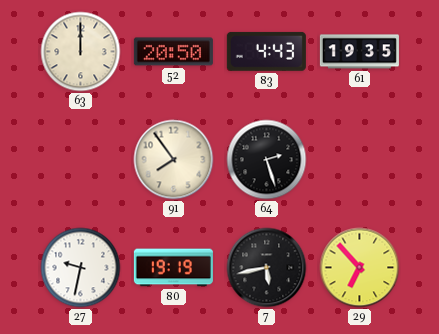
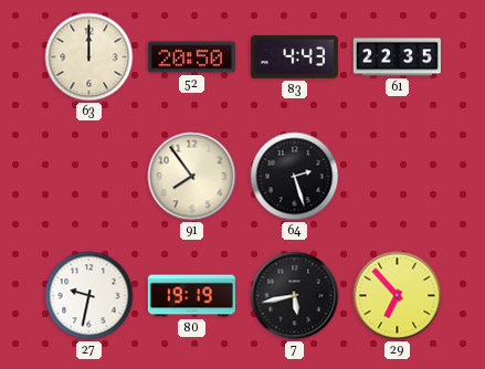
61: 19:35 -> 22:35
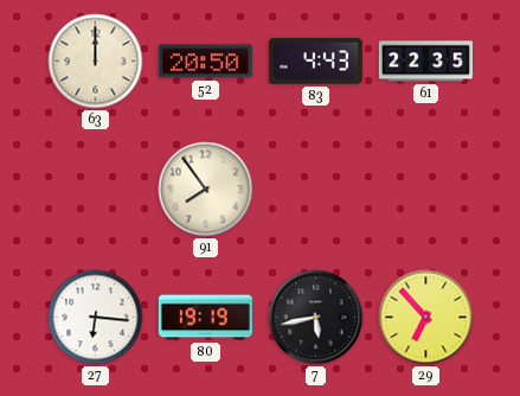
64: 2:27 -> none
27: 9:32 -> 6:16
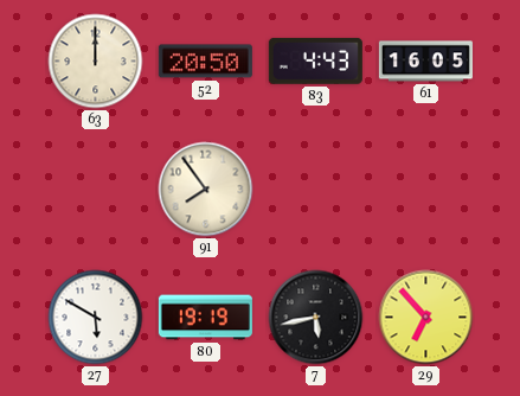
61: 22:35 -> 16:05
27: 6:16 -> 5:50
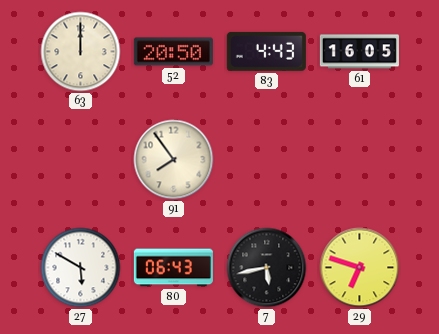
80: 19:19 -> 06:43
29: 6:53 -> 6:48
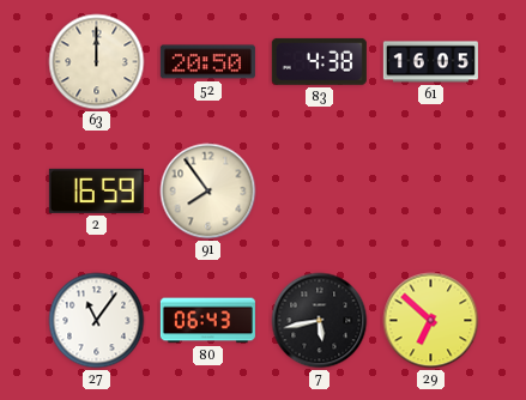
83: 4:43 -> 4:38
2: none -> 16:59
27: 5:50 -> 11:06
29: 6:48 -> 6:52
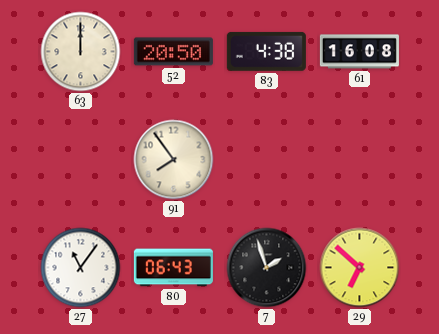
61: 16:05 -> 16:08
2: 16:59 -> none
7: 5:43 -> 1:57
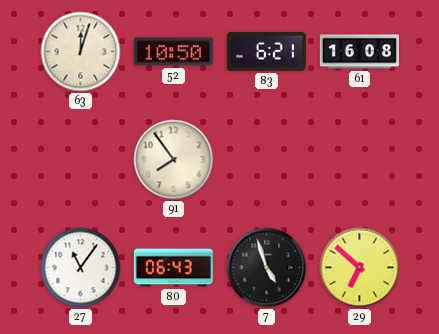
63: 12:00 -> 12:03
52: 20:50 -> 10:50
83: 4:38 -> 6:21
7: 1:57 -> 4:57
